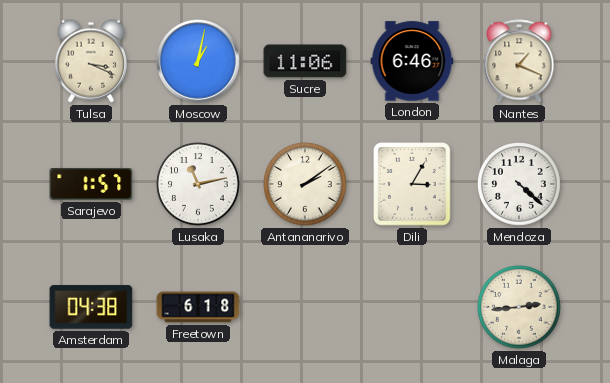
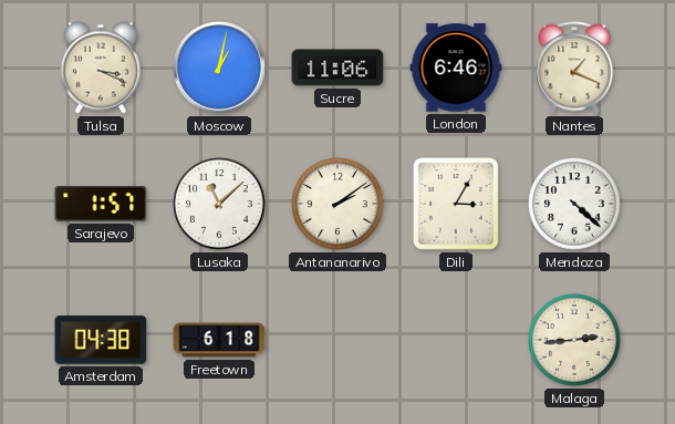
Lusaka: 11:13 -> 11:08
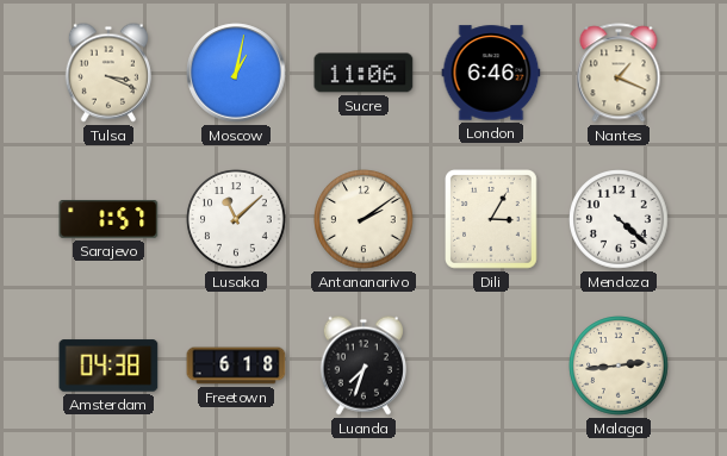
Luanda: none -> 7:33
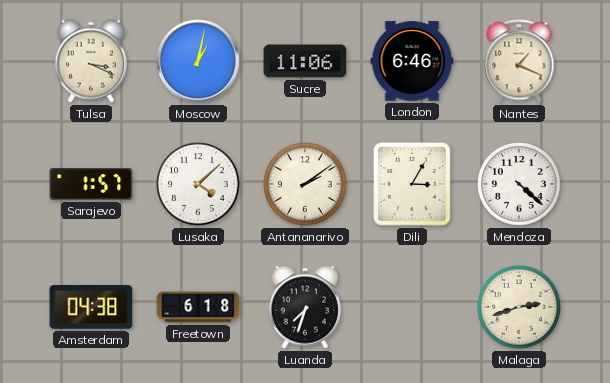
Lusaka: 11:08 -> 4:08
Malaga: 2:44 -> 2:42
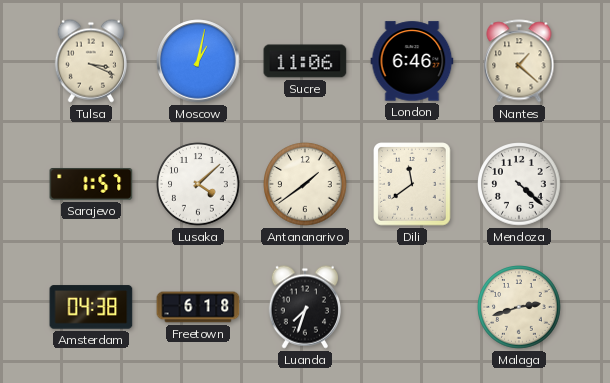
Nantes: 1:19 -> 1:22
Antananarivo: 2:09 -> 1:39
Dili: 3:05 -> 11:39
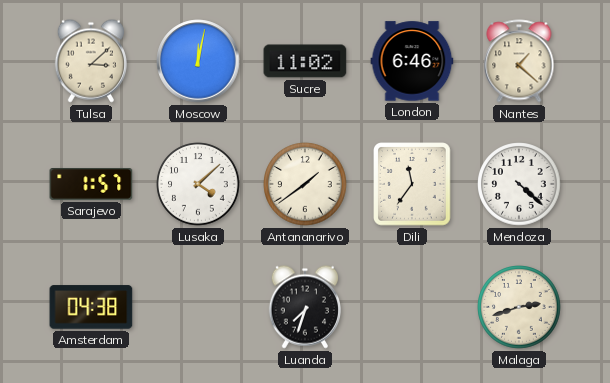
Tulsa: 3:19 -> 3:08
Moscow: 1:02 -> 12:02
Sucre: 11:06 -> 11:02
Dili: 11:39 -> 11:36
Freetown: 6:18 -> none
